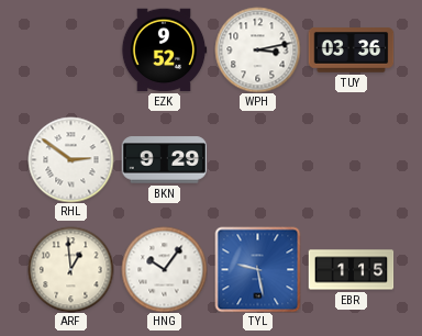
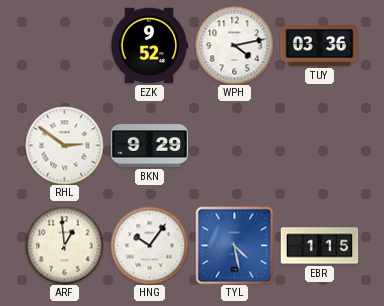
WPH: 3:13 -> 4:13
TYL: 9:28 -> 4:28
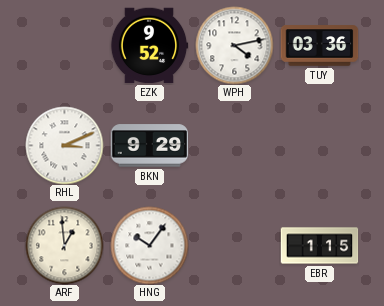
RHL: 2:51 -> 3:11
TYL: 4:28 -> none
